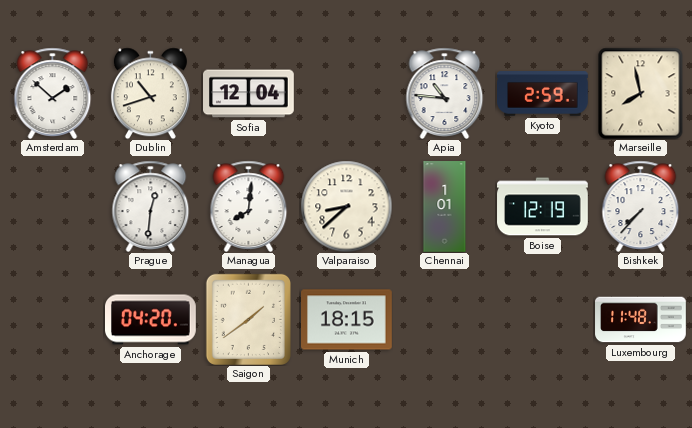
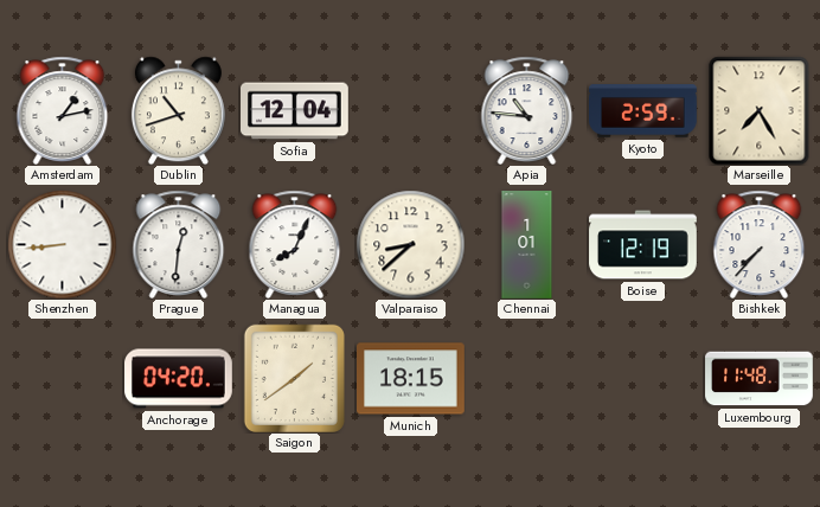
Amsterdam: 1:52 -> 1:13
Marseille: 7:58 -> 7:25
Shenzhen: none -> 8:44
Managua: 8:01 -> 8:04
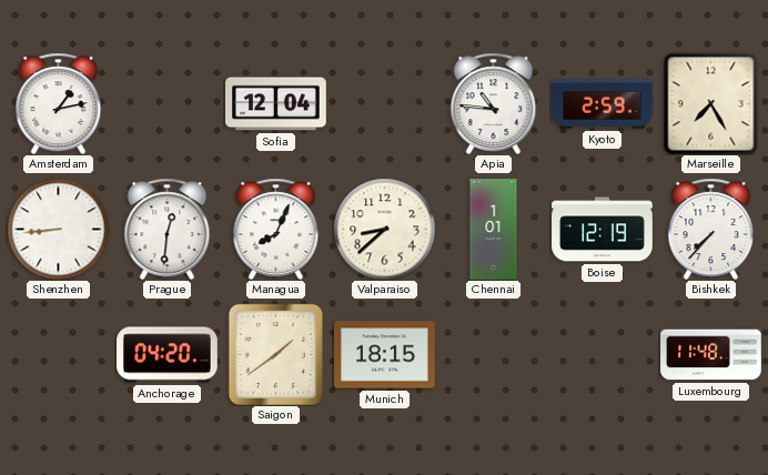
Dublin: 10:42 -> none
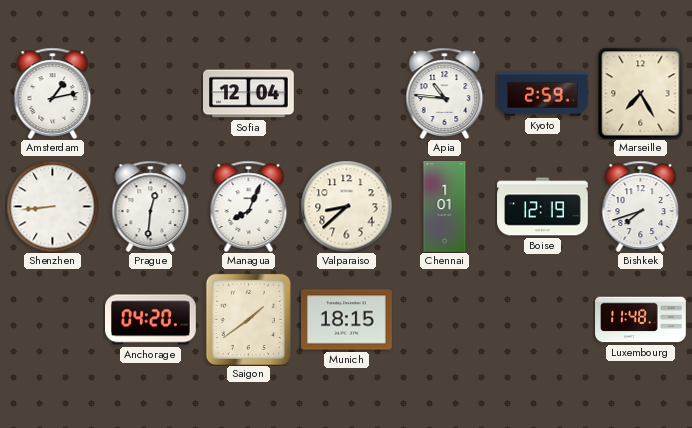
Bishkek: 7:37 -> 7:42
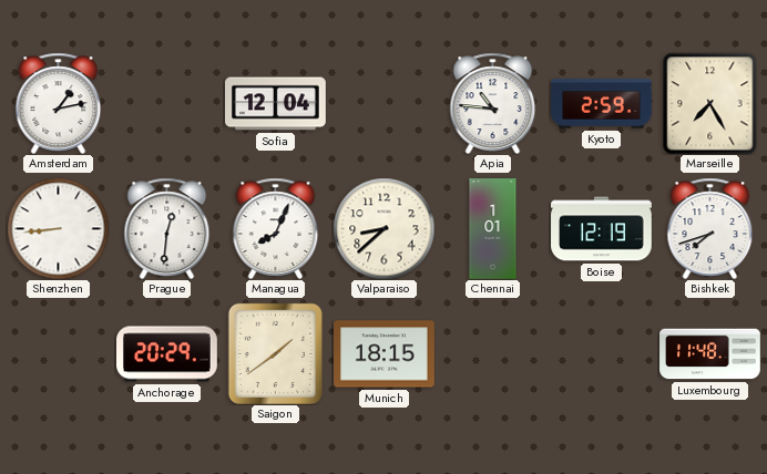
Anchorage: 04:20 -> 20:29
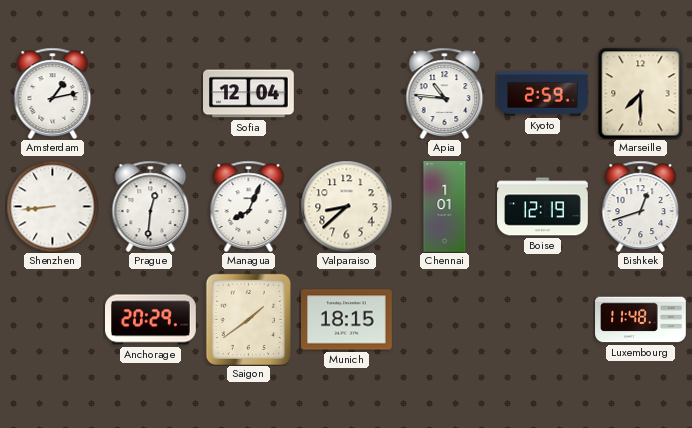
Marseille: 7:25 -> 7:30
Bishkek: 7:42 -> 12:42
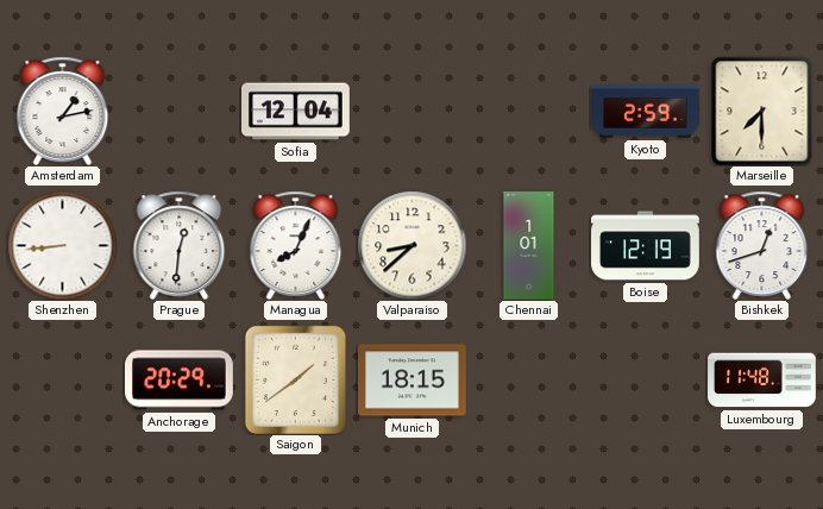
Apia: 10:46 -> none
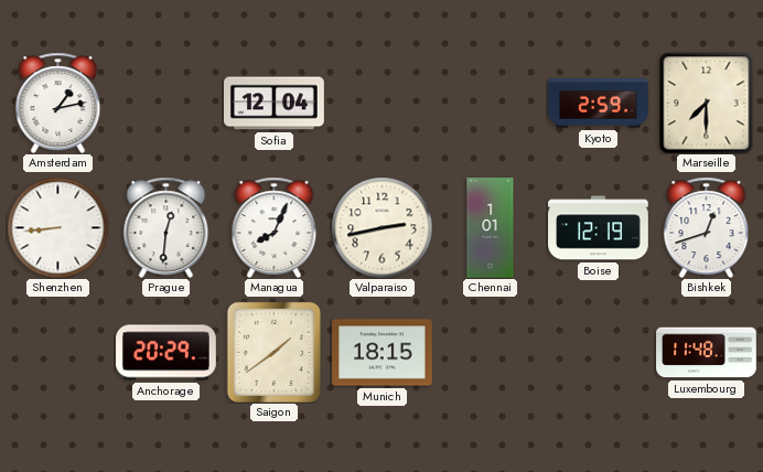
Valparaiso: 8:38 -> 2:43
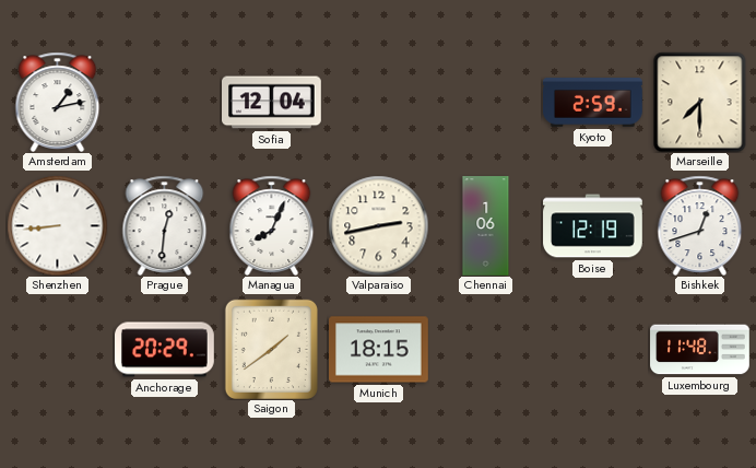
Chennai: 1:01 -> 1:06
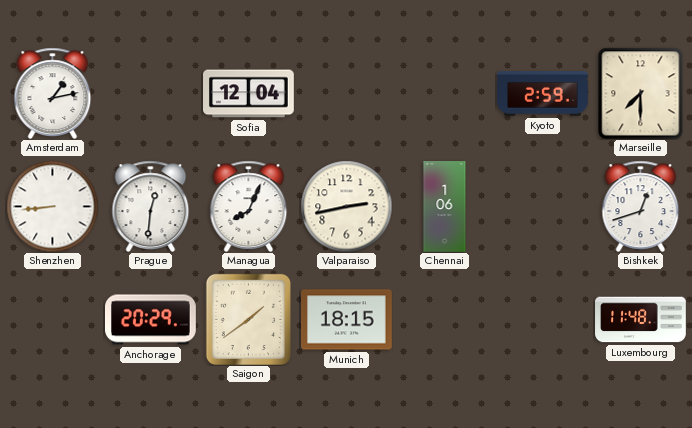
Boise: 12:19 -> none
